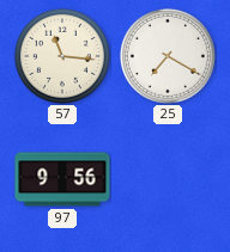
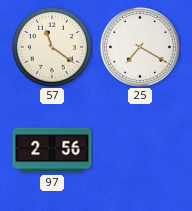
57: 11:16 -> 11:21
97: 9:56 -> 2:56
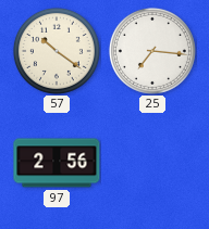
57: 11:21 -> 10:21
25: 7:20 -> 7:16
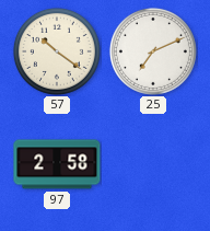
25: 7:16 -> 7:11
97: 2:56 -> 2:58
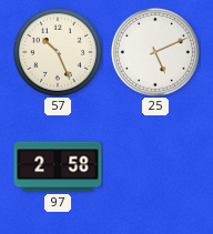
57: 10:21 -> 10:26
25: 7:11 -> 5:11
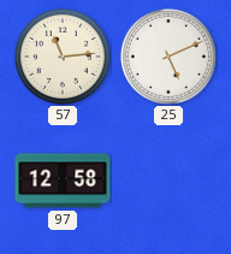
57: 10:26 -> 11:14
97: 2:58 -> 12:58
